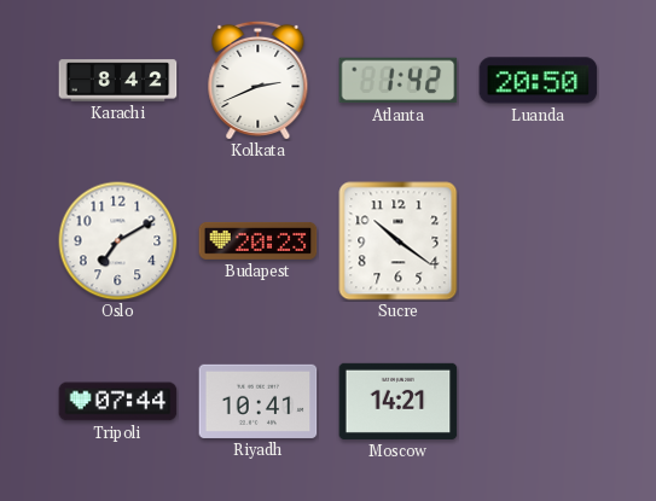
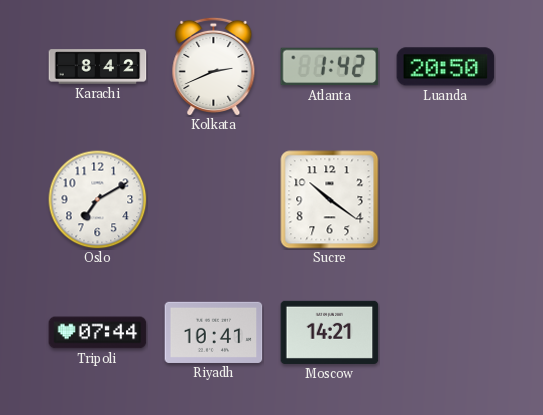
Budapest: 20:23 -> none
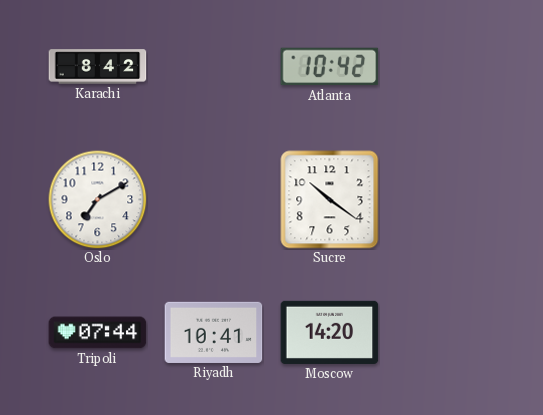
Kolkata: 2:41 -> none
Atlanta: 1:42 -> 10:42
Luanda: 20:50 -> none
Moscow: 14:21 -> 14:20
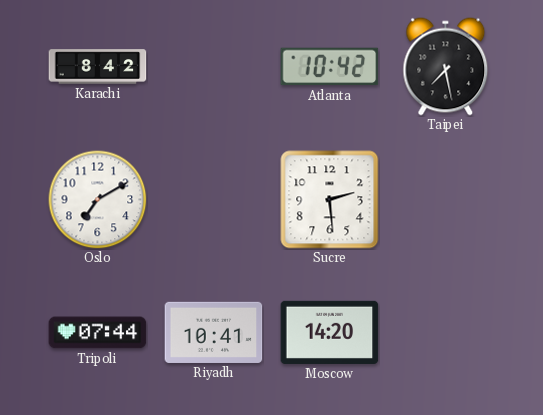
Taipei: none -> 7:28
Sucre: 10:21 -> 2:29
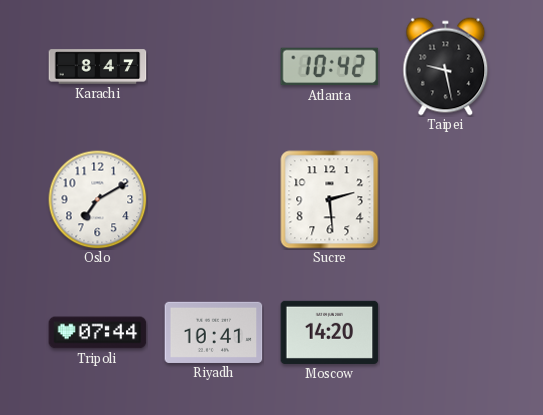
Karachi: 8:42 -> 8:47
Taipei: 7:28 -> 9:28
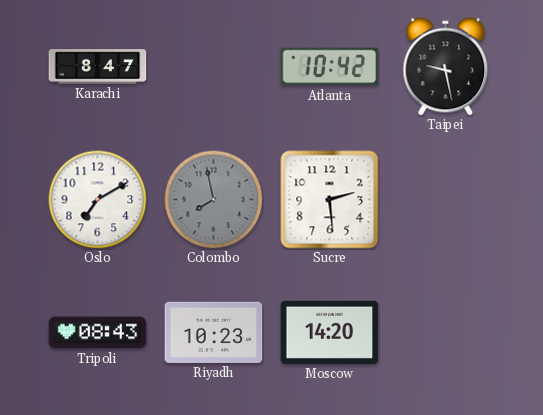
Colombo: none -> 7:58
Tripoli: 07:44 -> 08:43
Riyadh: 10:41 -> 10:23
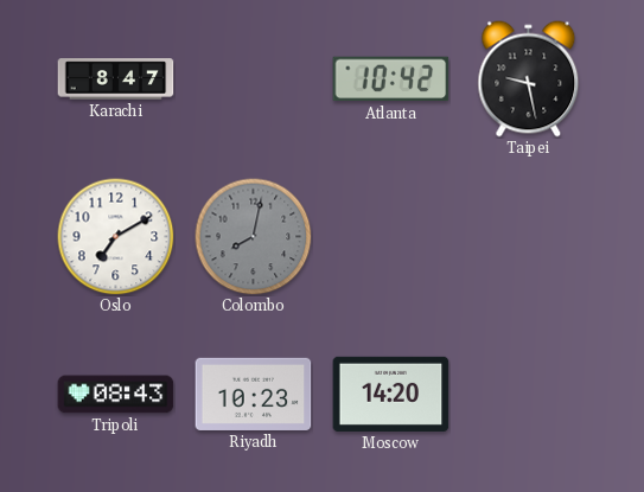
Colombo: 7:58 -> 8:02
Sucre: 2:29 -> none
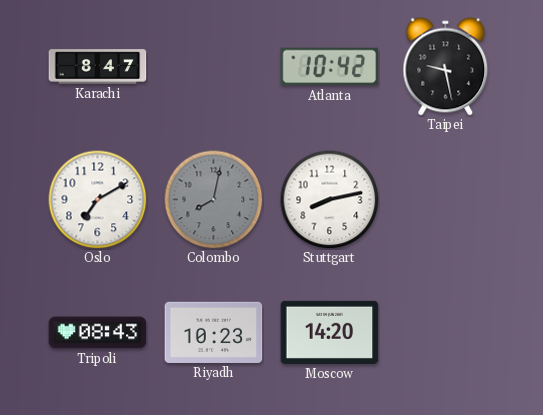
Stuttgart: none -> 8:13
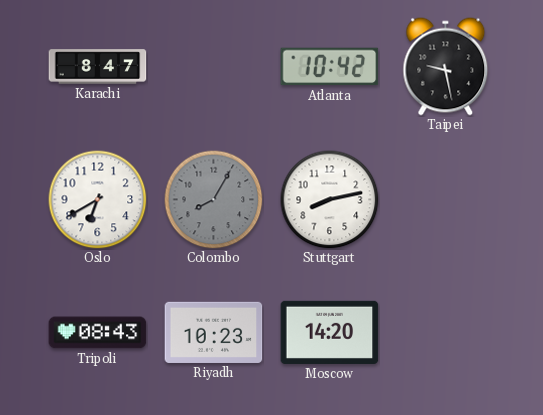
Oslo: 7:10 -> 6:40
Colombo: 8:02 -> 8:05
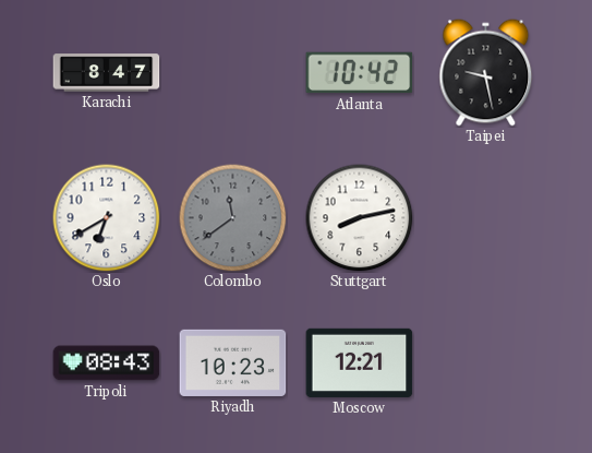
Colombo: 8:05 -> 11:39
Moscow: 14:20 -> 12:21
